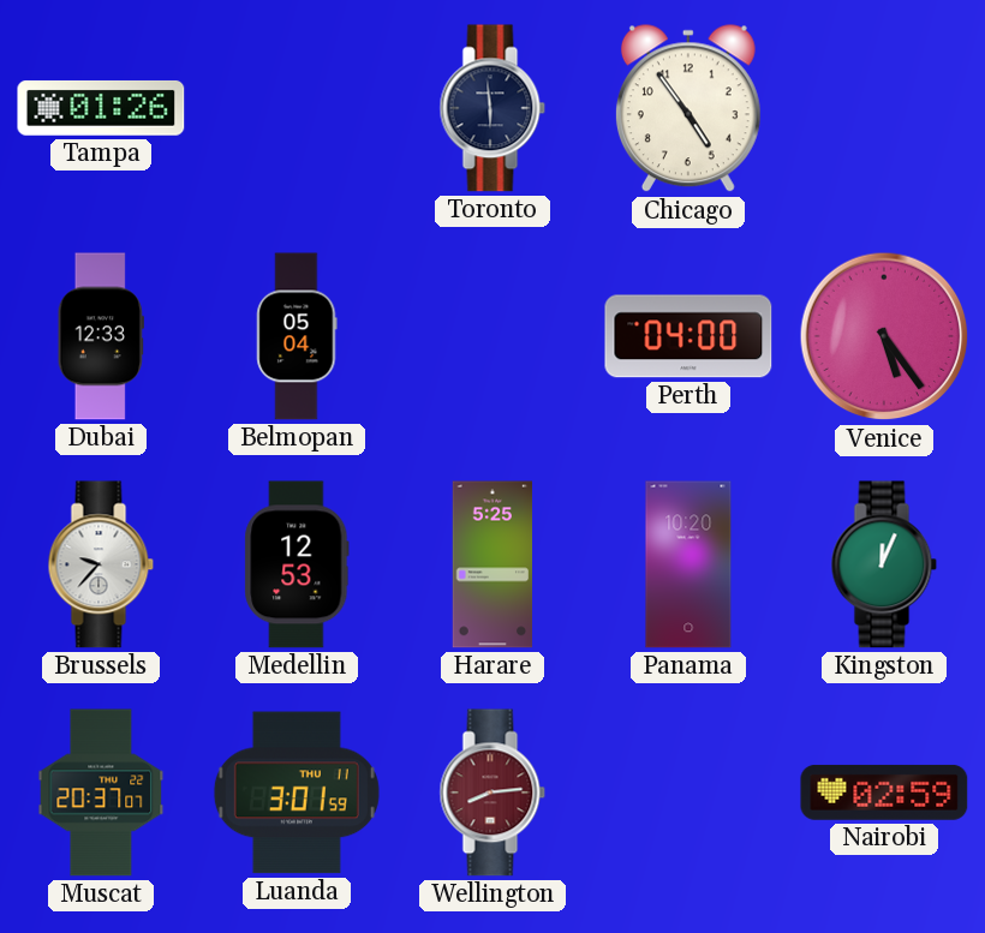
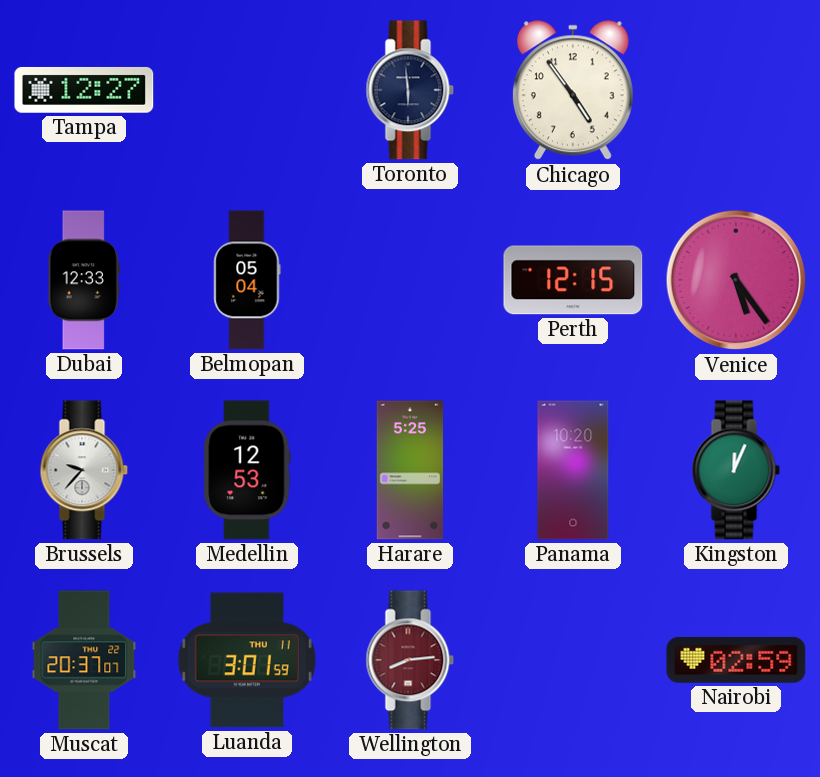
Tampa: 01:26 -> 12:27
Perth: 04:00 -> 12:15
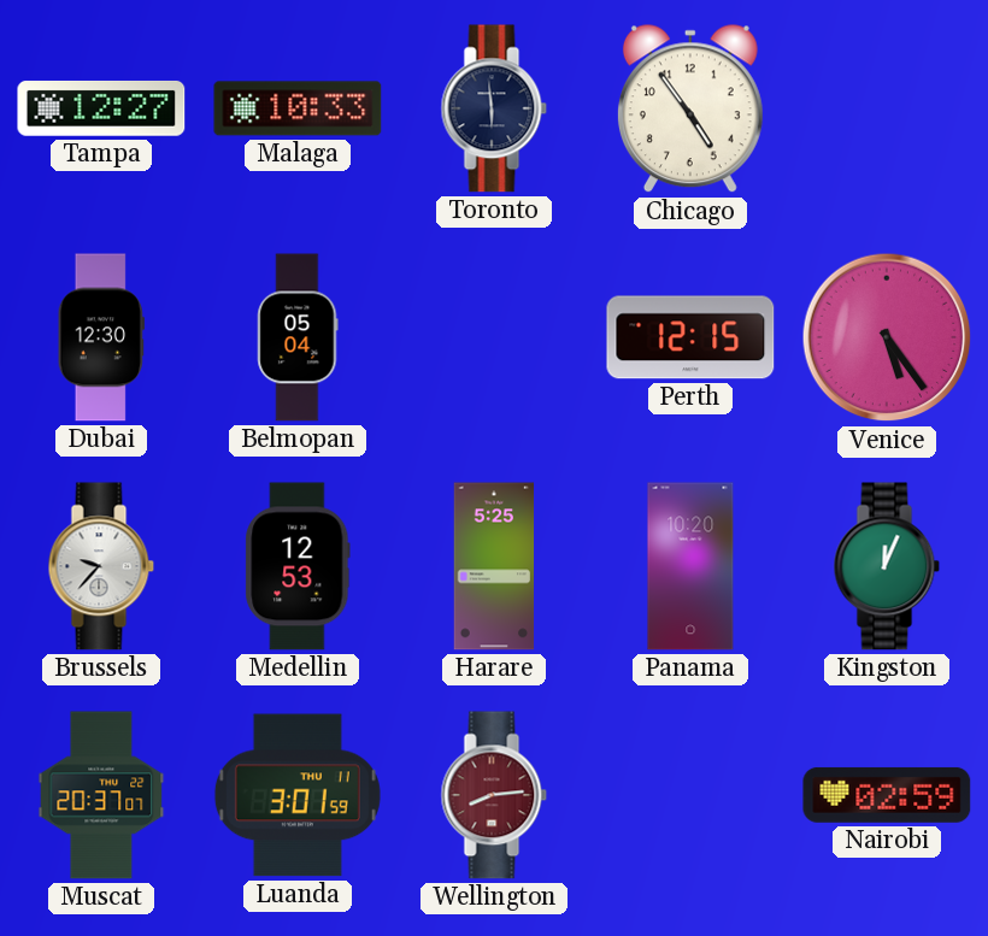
Malaga: none -> 10:33
Dubai: 12:33 -> 12:30
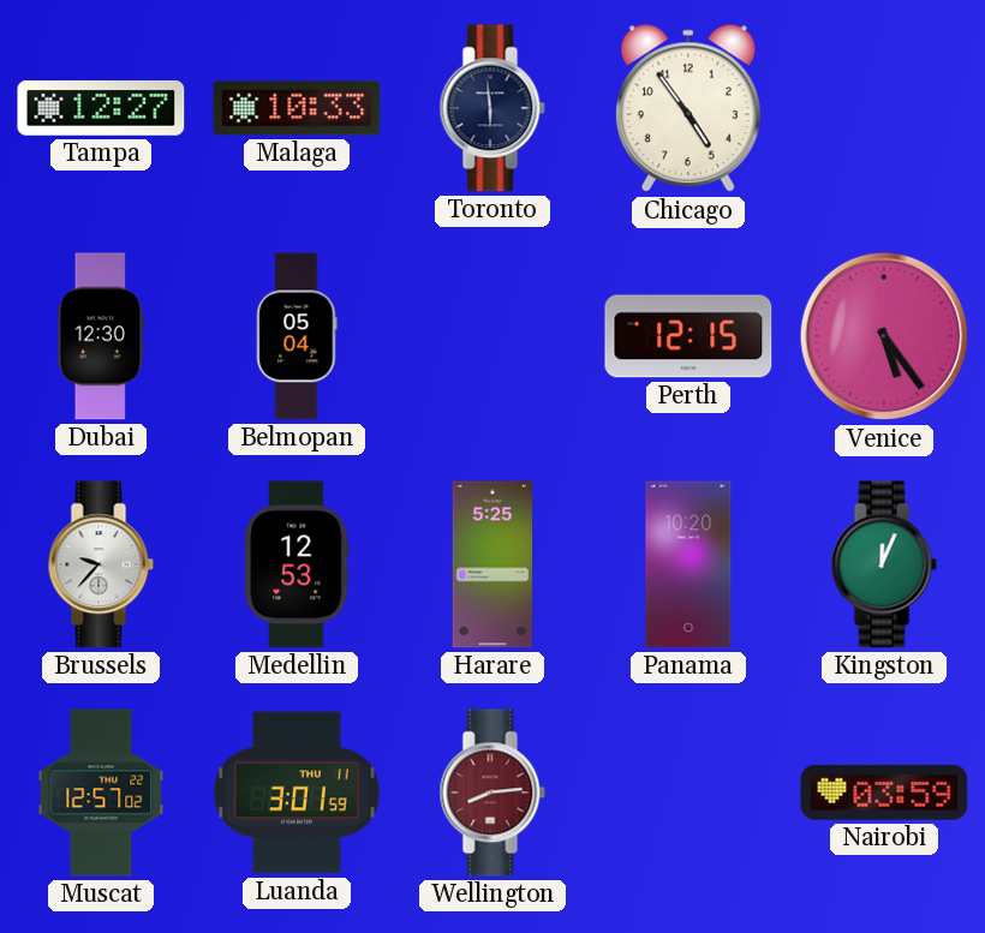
Muscat: 20:37 -> 12:57
Nairobi: 02:59 -> 03:59
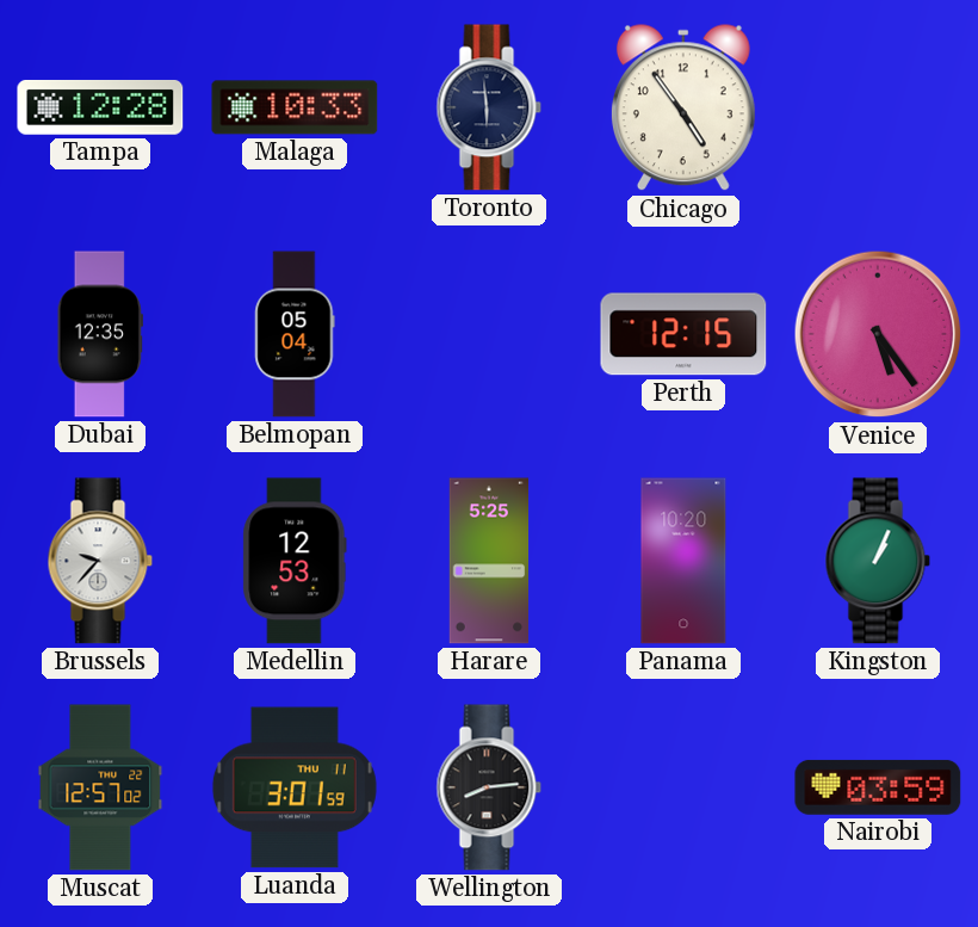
Tampa: 12:27 -> 12:28
Dubai: 12:30 -> 12:35
Kingston: 12:04 -> 1:04
Wellington dial: burgundy -> black
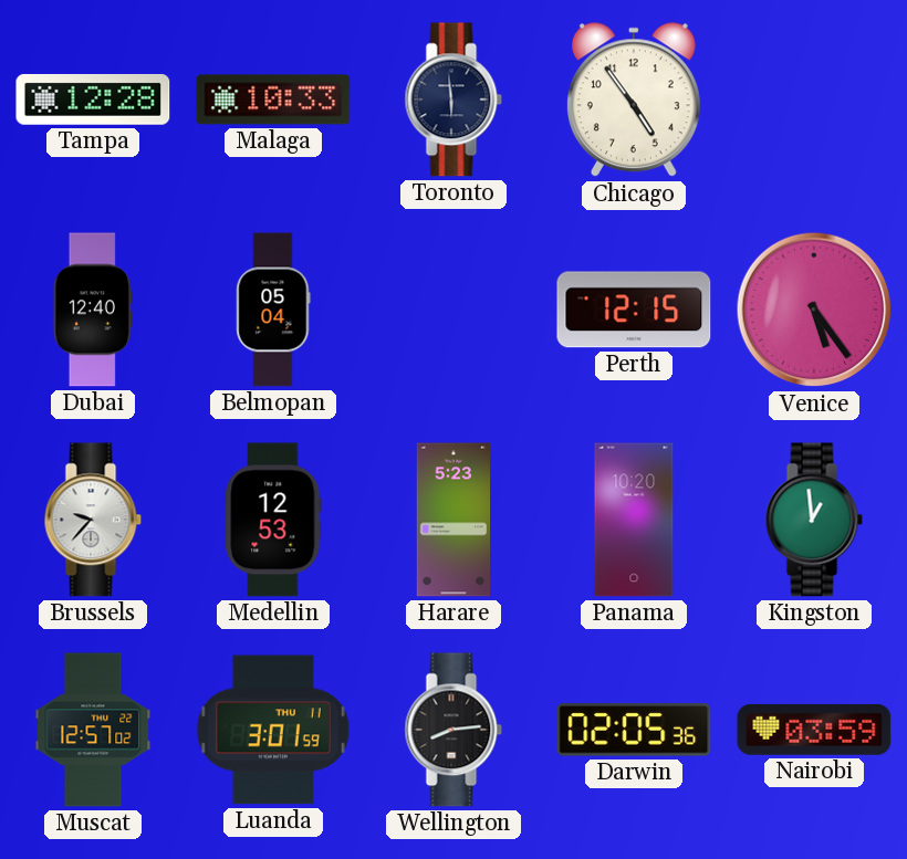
Dubai: 12:35 -> 12:40
Harare: 5:25 -> 5:23
Kingston: 1:04 -> 12:59
Darwin: none -> 02:05
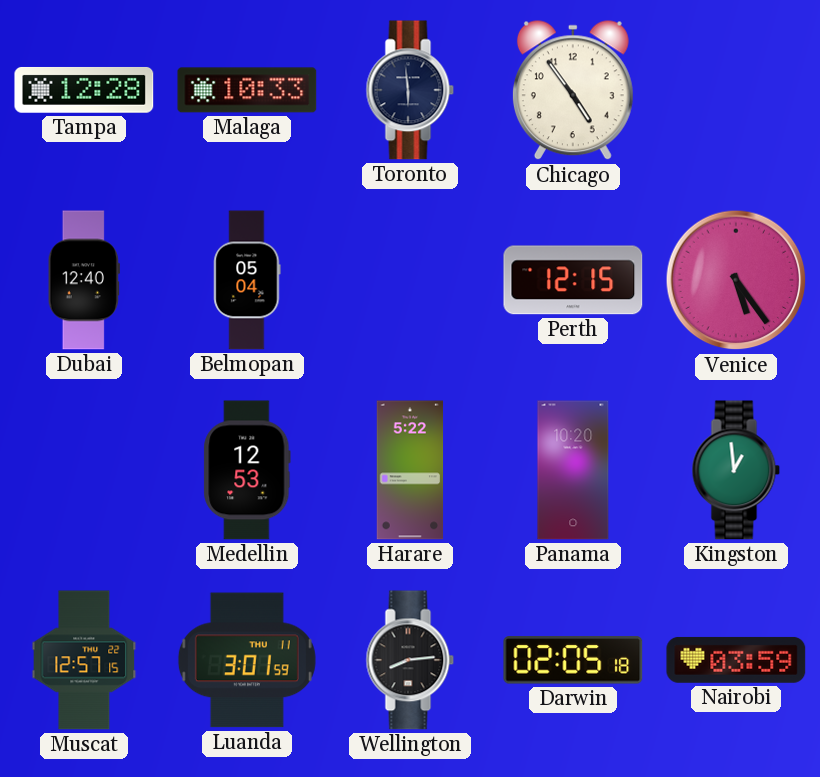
Brussels: 9:37 -> none
Harare: 5:23 -> 5:22
Muscat: 12:57:02 -> 12:57:15
Darwin: 02:05:36 -> 02:05:18
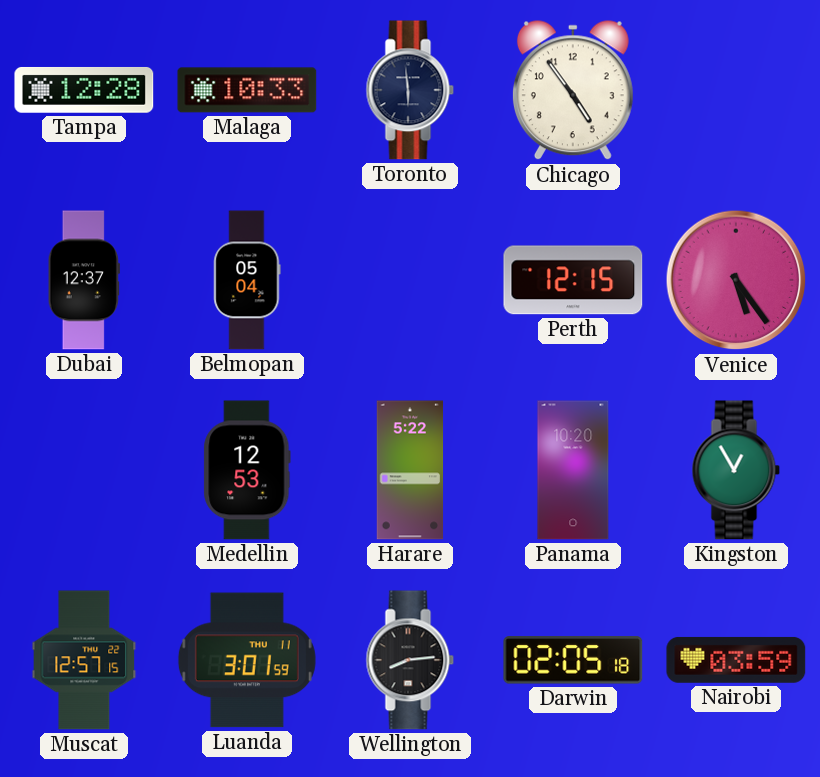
Dubai: 12:40 -> 12:37
Kingston: 12:59 -> 12:55
